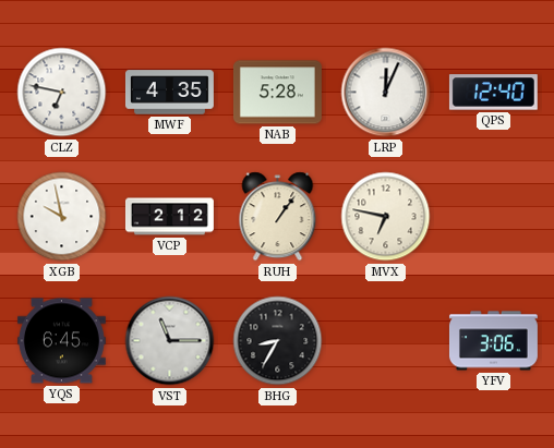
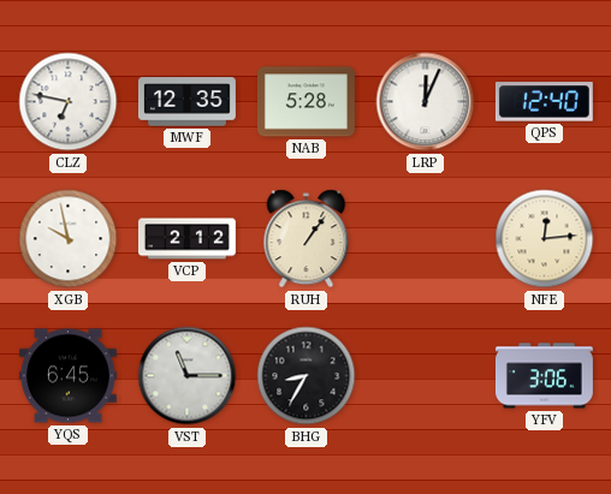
MWF: 4:35 -> 12:35
MVX: 6:47 -> none
NFE: none -> 12:14
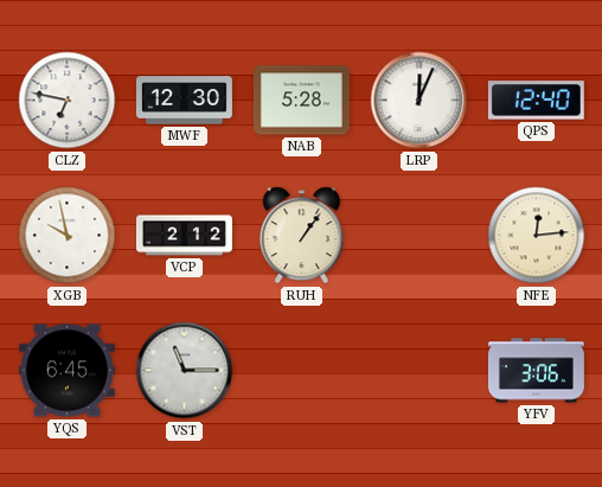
MWF: 12:35 -> 12:30
BHG: 8:35 -> none
